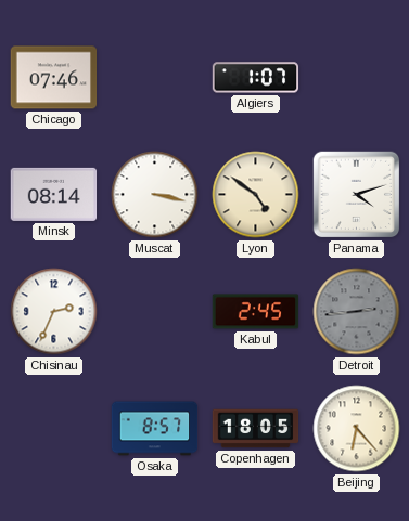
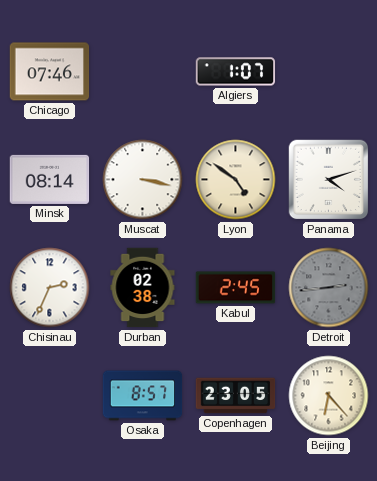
Durban: none -> 02:38
Copenhagen: 18:05 -> 23:05
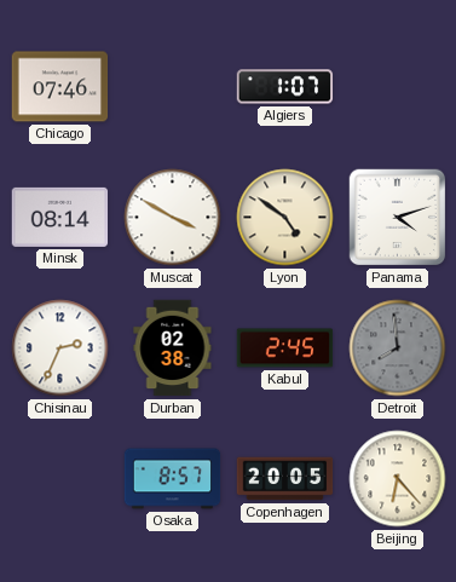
Muscat: 3:17 -> 3:50
Detroit: 2:44 -> 7:59
Copenhagen: 23:05 -> 20:05
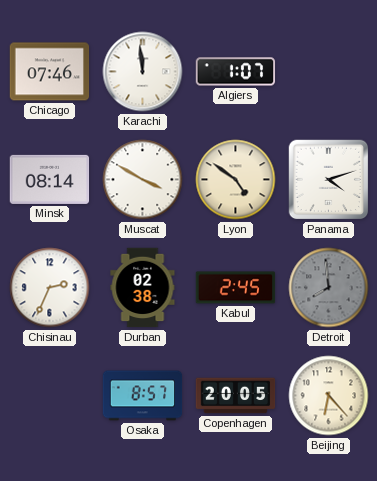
Karachi: none -> 11:59
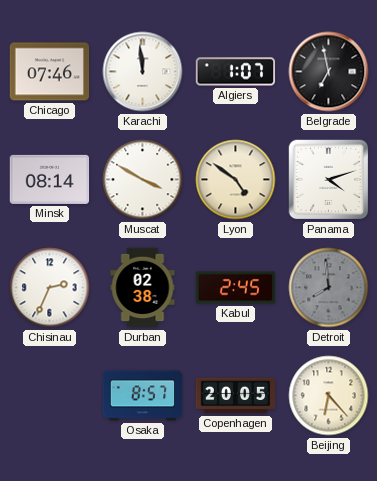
Belgrade: none -> 6:58
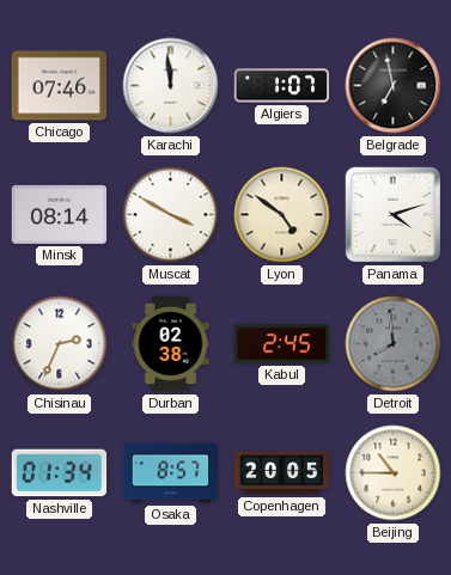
Nashville: none -> 01:34
Beijing: 6:23 -> 10:45
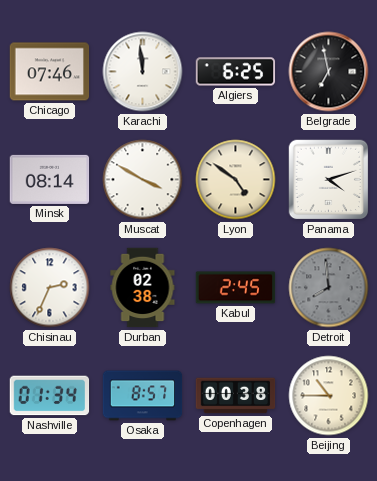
Algiers: 1:07 -> 6:25
Copenhagen: 20:05 -> 00:38
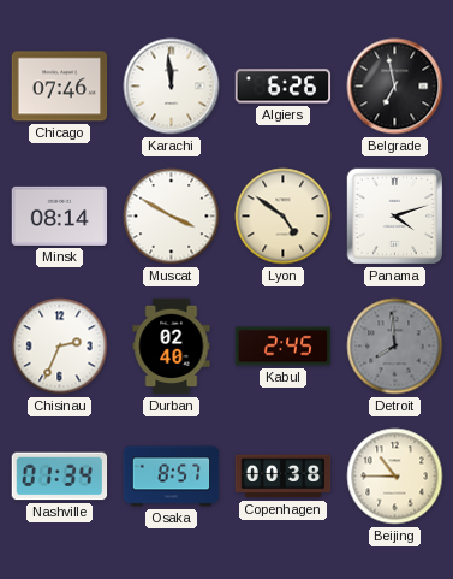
Algiers: 6:25 -> 6:26
Durban: 02:38 -> 02:40
